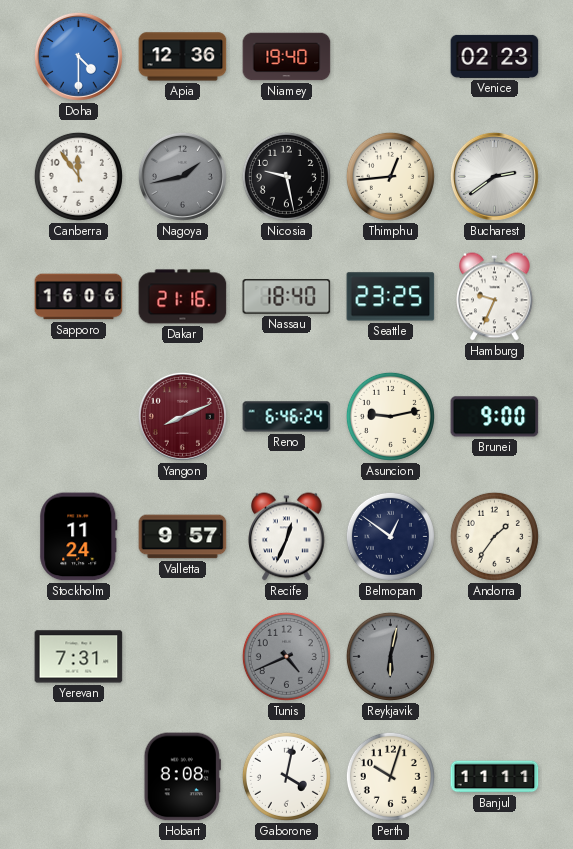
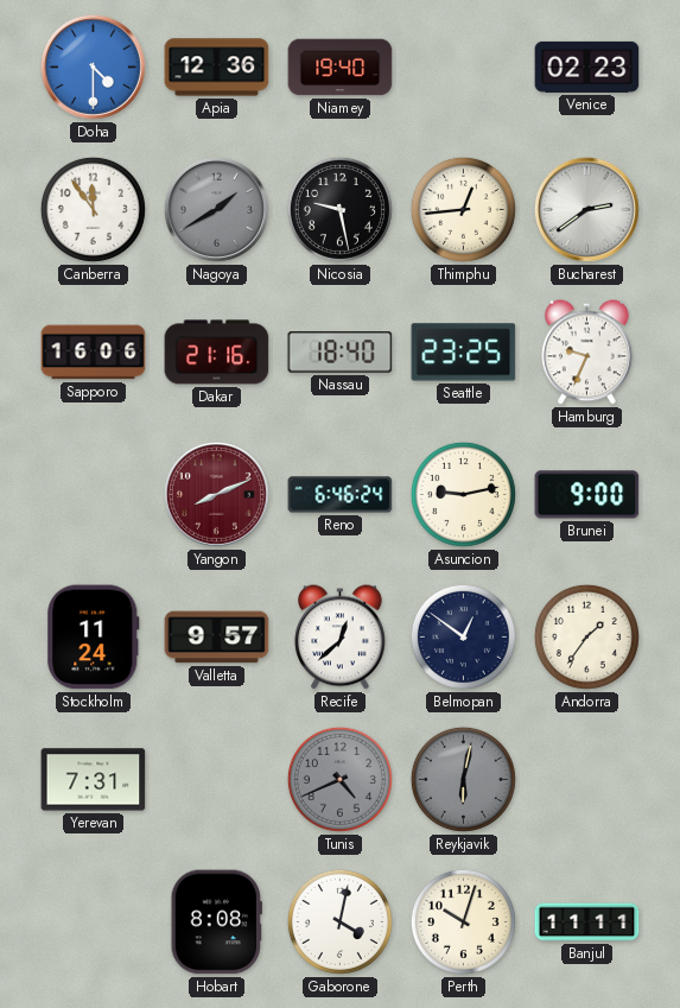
Nagoya: 1:43 -> 1:40
Recife: 12:34 -> 12:38
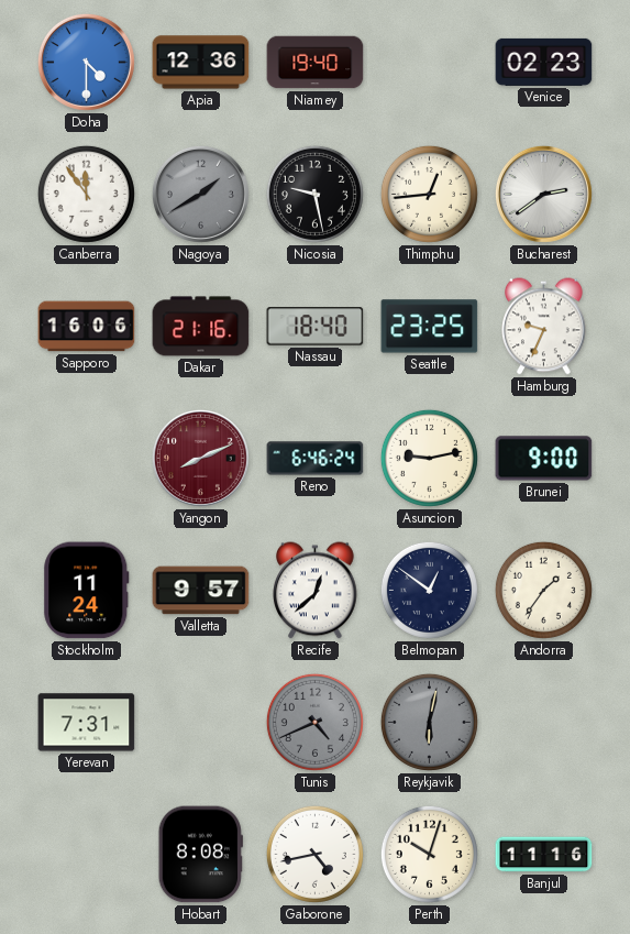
Gaborone: 4:02 -> 4:43
Banjul: 11:11 -> 11:16
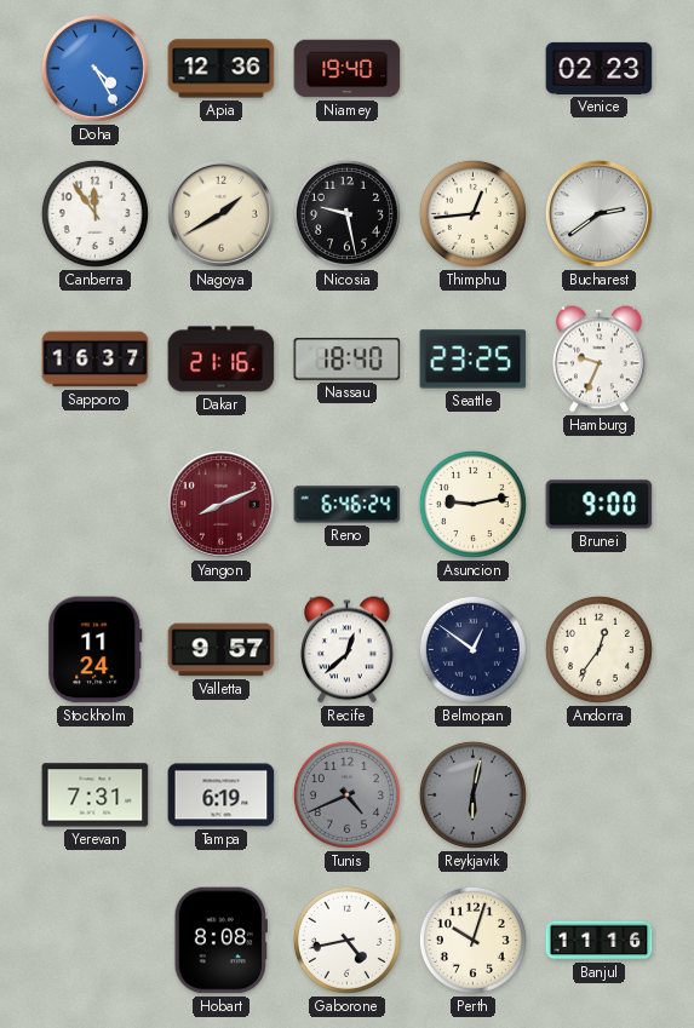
Doha: 4:30 -> 4:25
Nagoya dial: grey -> cream
Sapporo: 16:06 -> 16:37
Andorra: 1:36 -> 12:36
Tampa: none -> 6:19
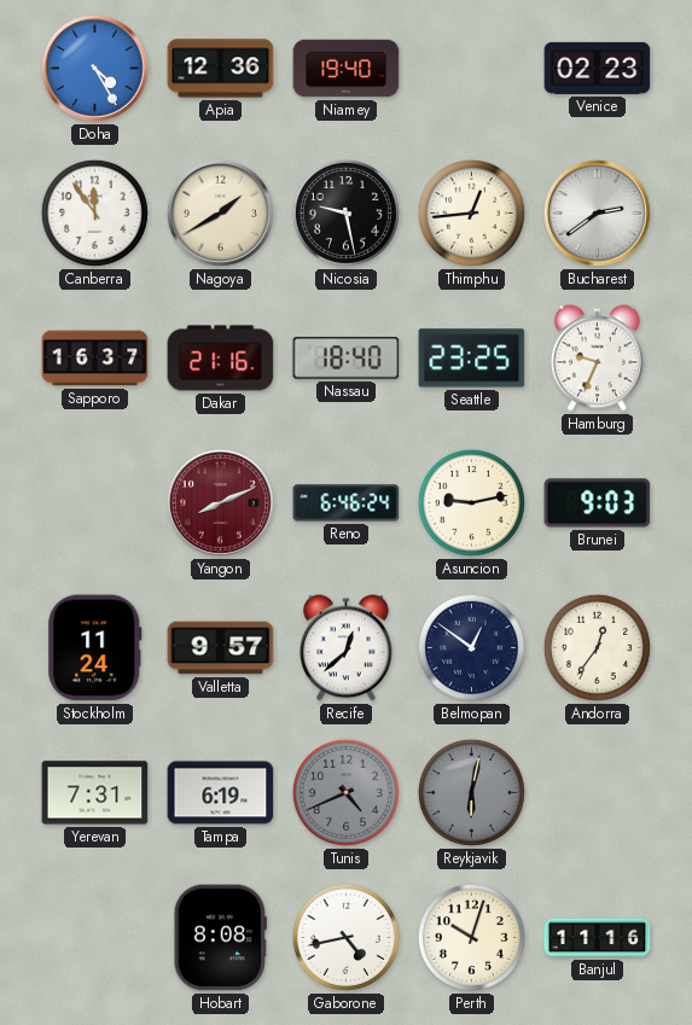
Brunei: 9:00 -> 9:03
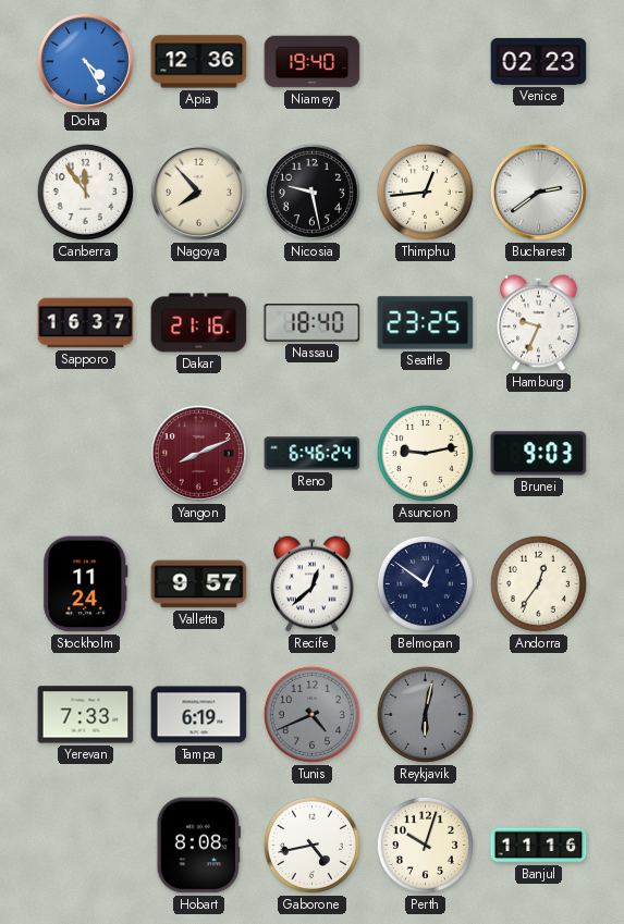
Nagoya: 1:40 -> 7:53
Yerevan: 7:31 -> 7:33
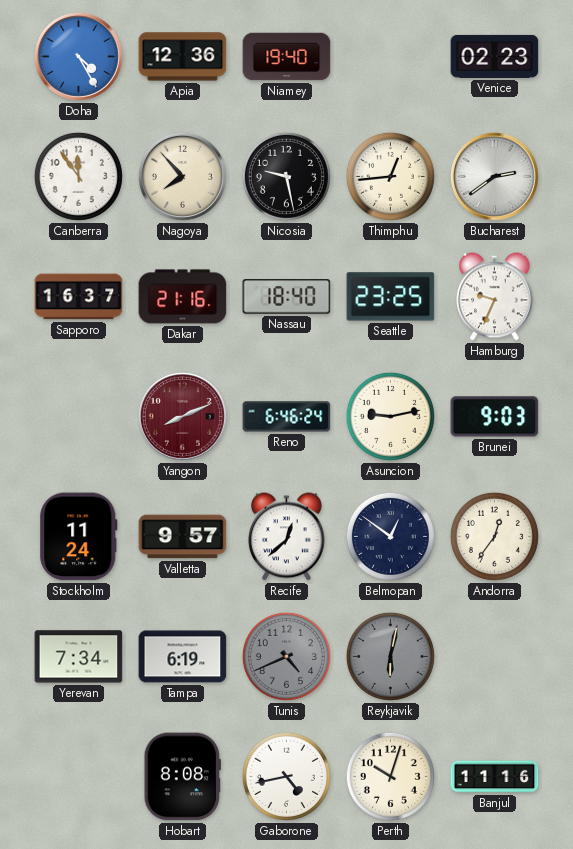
Yerevan: 7:33 -> 7:34
